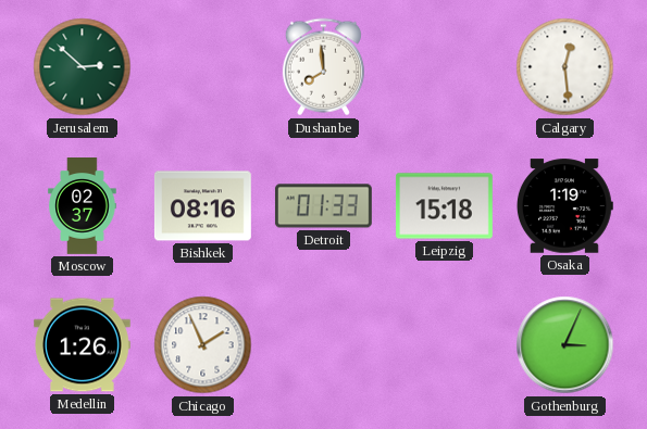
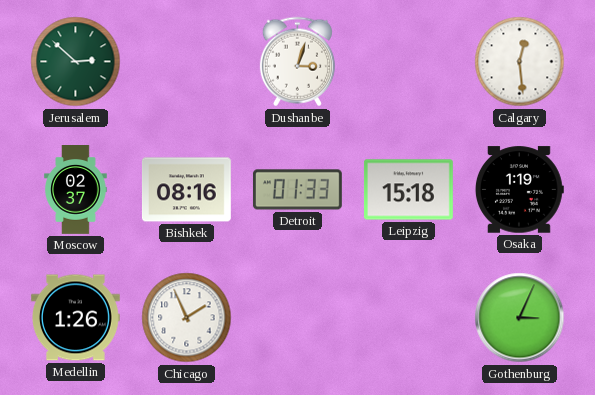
Dushanbe: 7:59 -> 3:03
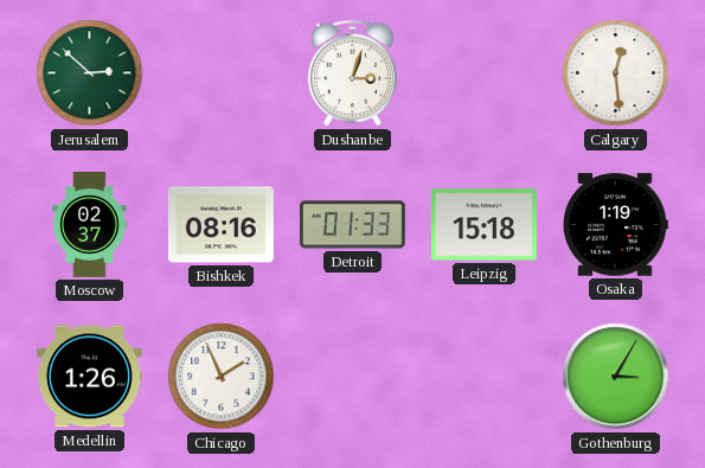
Gothenburg: 3:04 -> 3:05
